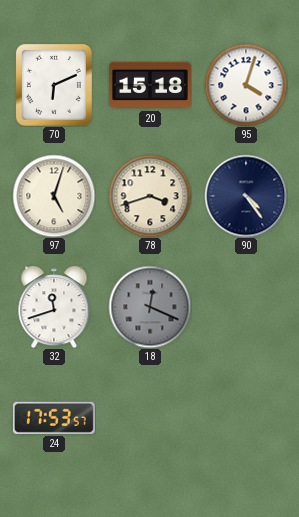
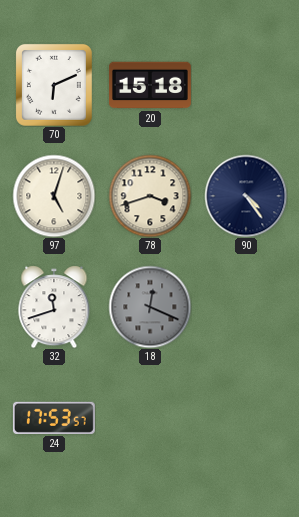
95: 4:03 -> none
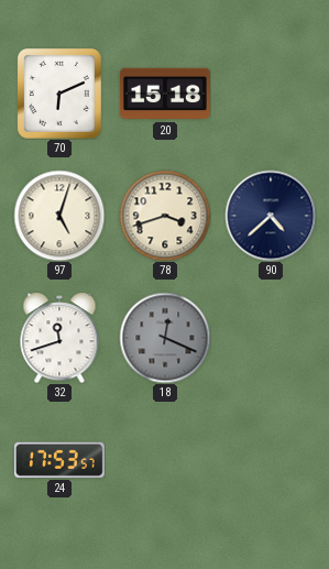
90: 4:24 -> 4:38
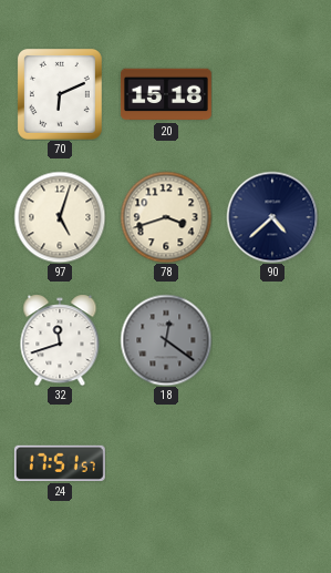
18: 12:19 -> 12:21
24: 17:53 -> 17:51
